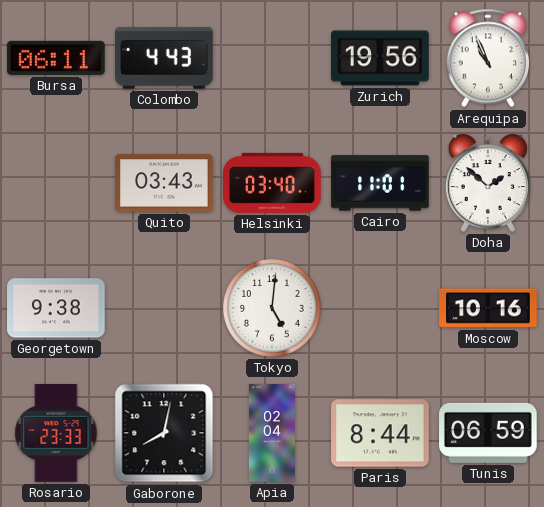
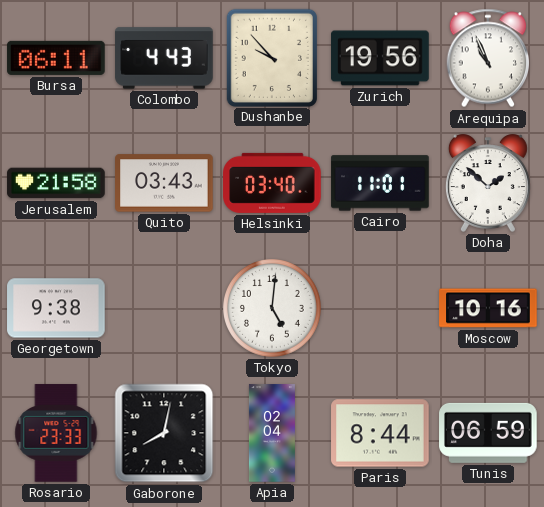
Dushanbe: none -> 9:53
Jerusalem: none -> 21:58
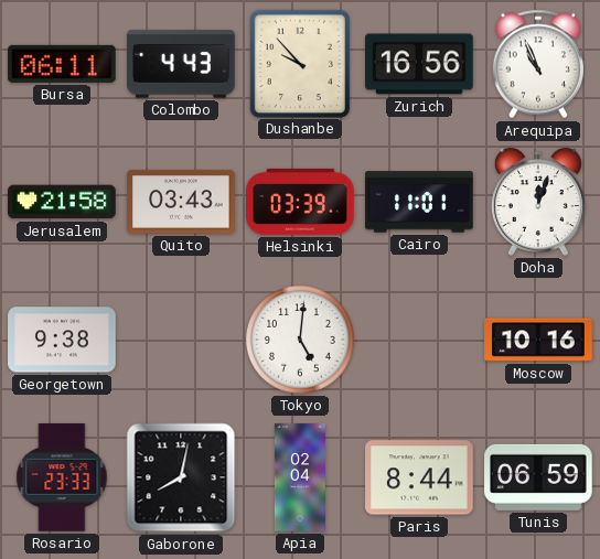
Zurich: 19:56 -> 16:56
Helsinki: 03:40 -> 03:39
Doha: 1:52 -> 12:03
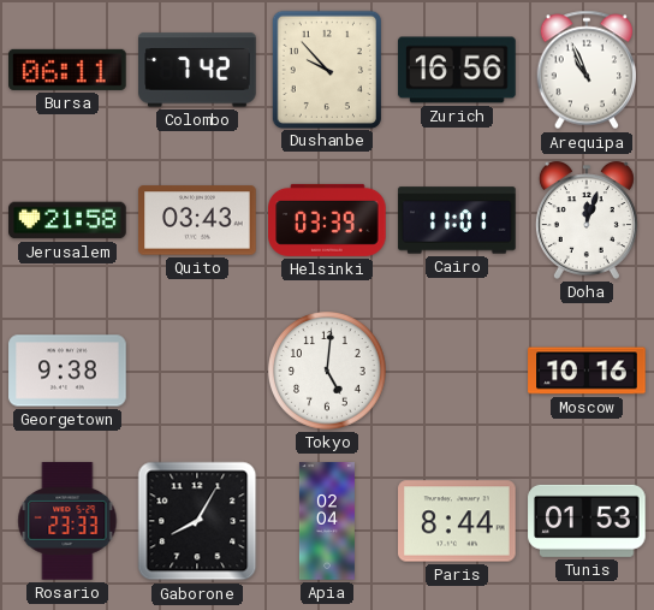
Colombo: 4:43 -> 7:42
Gaborone: 8:02 -> 8:05
Tunis: 06:59 -> 01:53
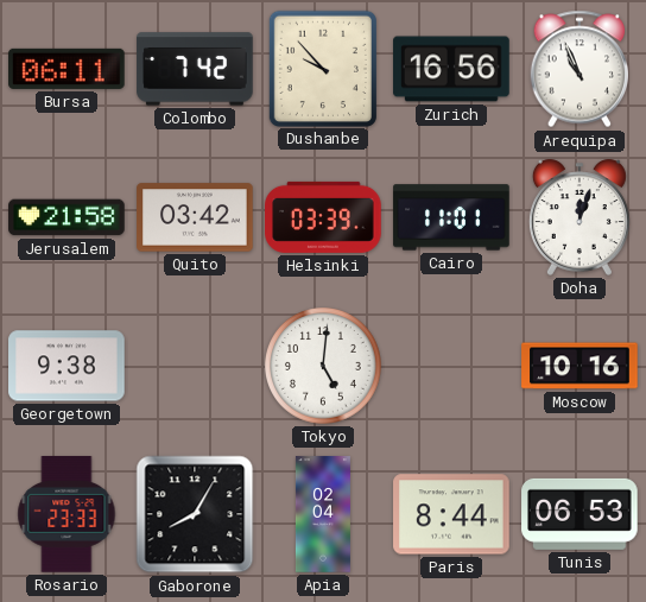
Quito: 03:43 -> 03:42
Tunis: 01:53 -> 06:53
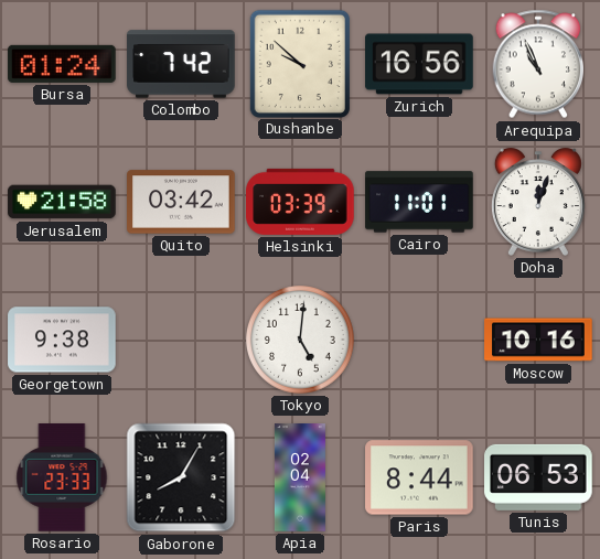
Bursa: 06:11 -> 01:24
Dushanbe: 9:53 -> 9:52
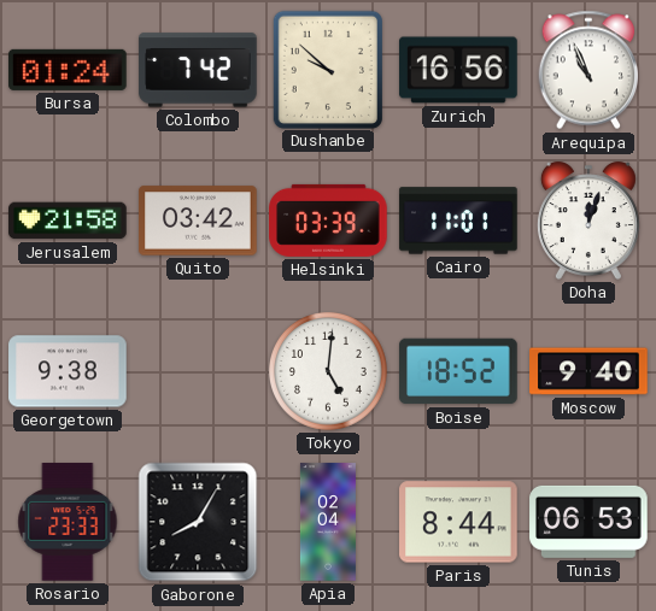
Boise: none -> 18:52
Moscow: 10:16 -> 9:40
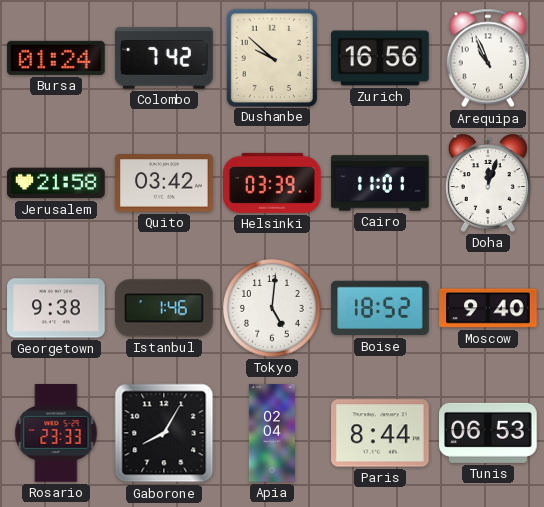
Istanbul: none -> 1:46
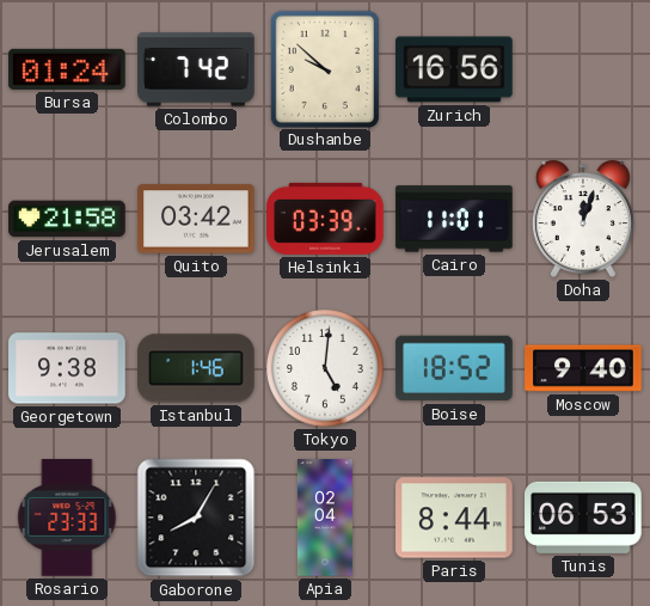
Arequipa: 10:56 -> none
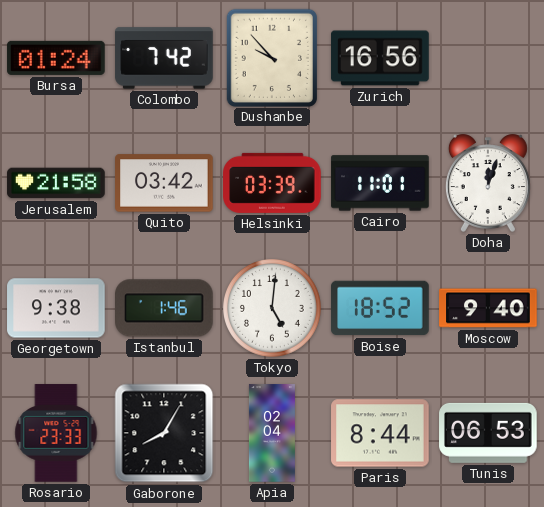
Dushanbe: 9:52 -> 9:53
